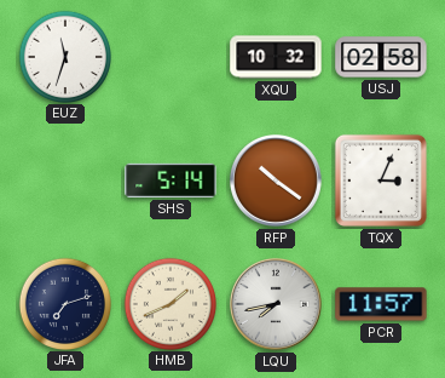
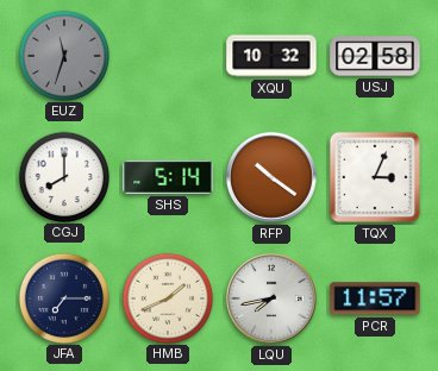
EUZ dial: white -> grey
CGJ: none -> 8:00
JFA: 7:12 -> 7:15
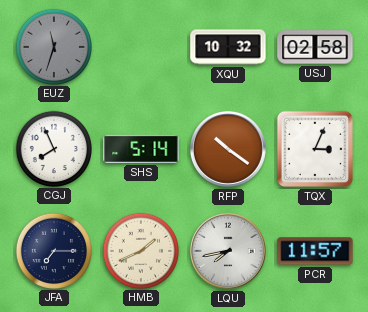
CGJ: 8:00 -> 7:56
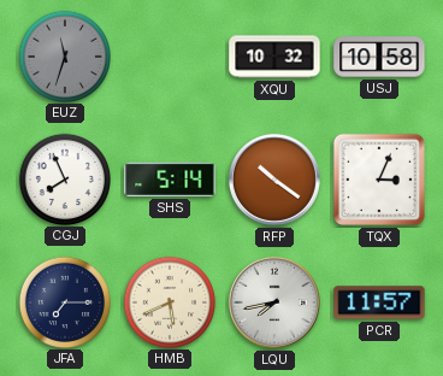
USJ: 02:58 -> 10:58
HMB: 1:41 -> 5:41
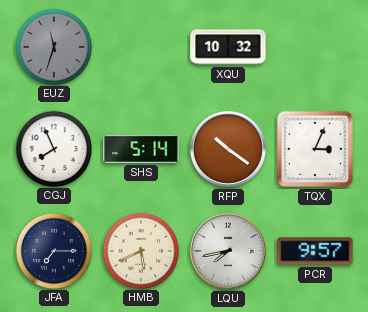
USJ: 10:58 -> none
PCR: 11:57 -> 9:57
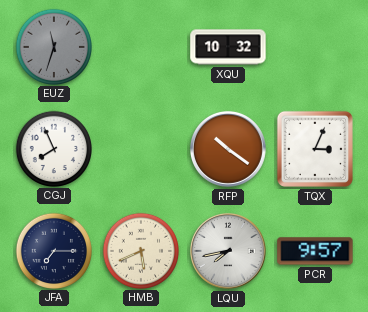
SHS: 5:14 -> none
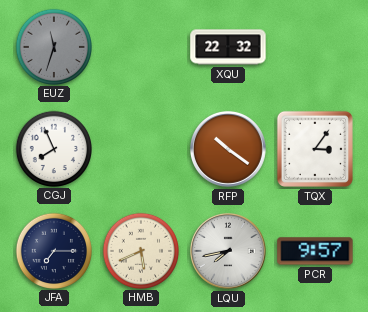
XQU: 10:32 -> 22:32
TQX: 3:04 -> 3:06
